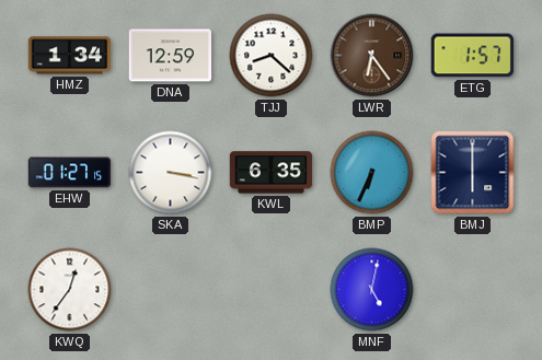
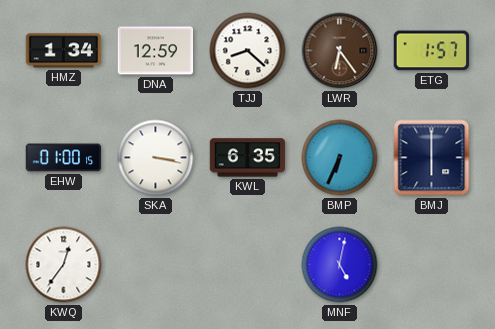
EHW: 01:27 -> 01:00
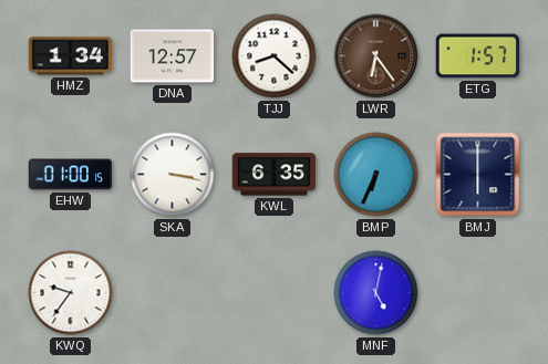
DNA: 12:59 -> 12:57
KWQ: 12:36 -> 9:36
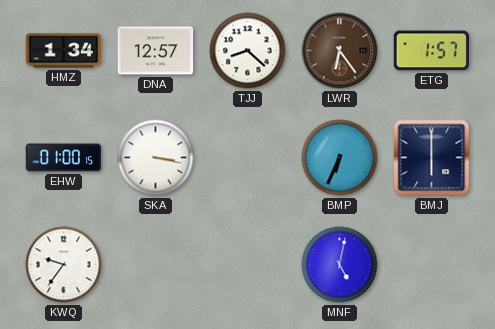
KWL: 6:35 -> none
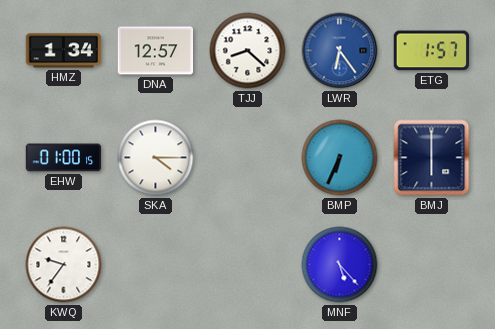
LWR dial: brown -> blue
SKA: 3:17 -> 4:15
MNF: 5:02 -> 5:23
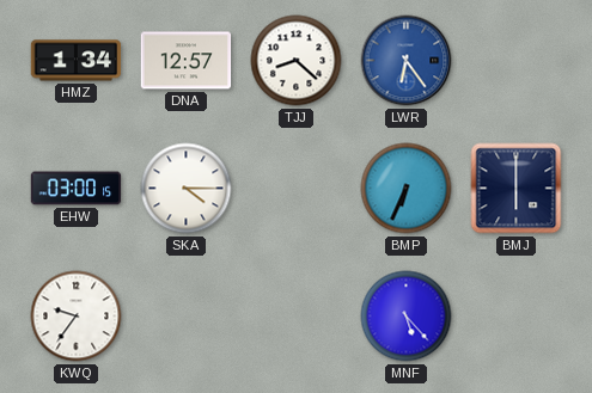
ETG: 1:57 -> none
EHW: 01:00 -> 03:00
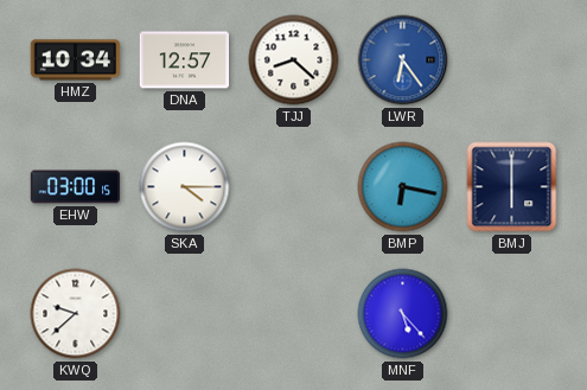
HMZ: 1:34 -> 10:34
BMP: 6:34 -> 6:17
KWQ: 9:36 -> 9:38
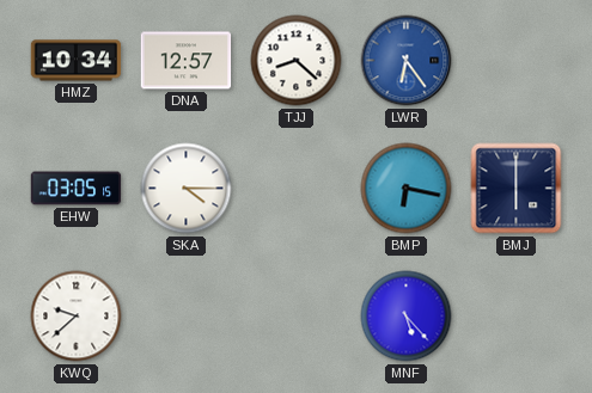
EHW: 03:00 -> 03:05
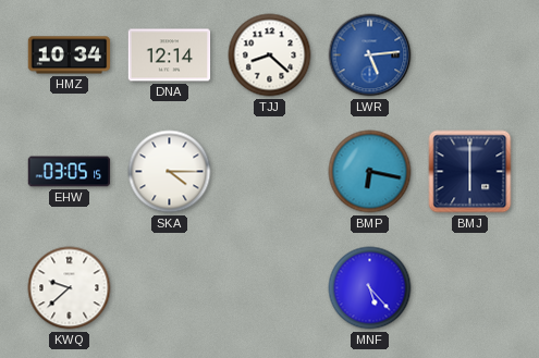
DNA: 12:57 -> 12:14
LWR: 6:24 -> 5:14
